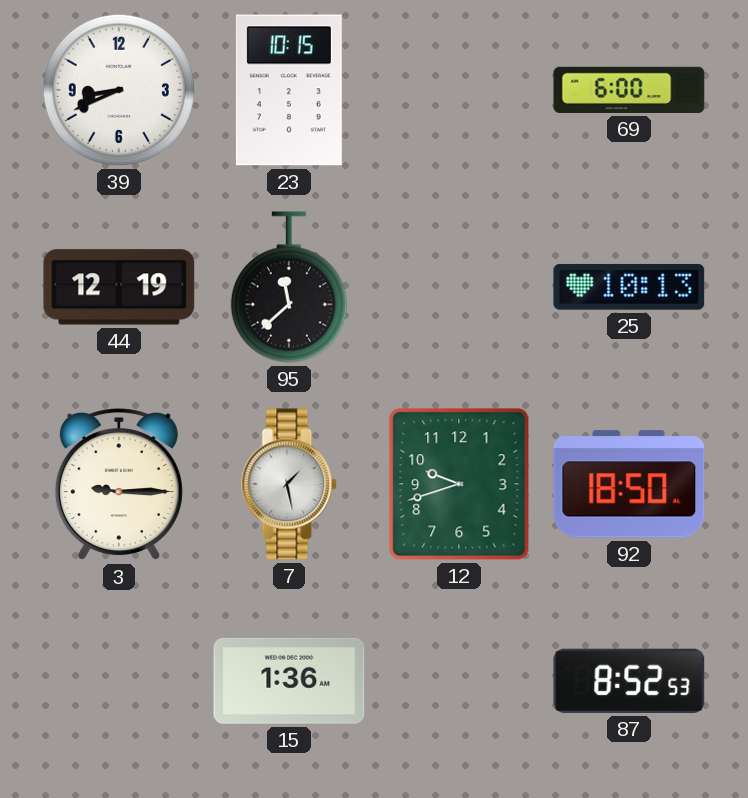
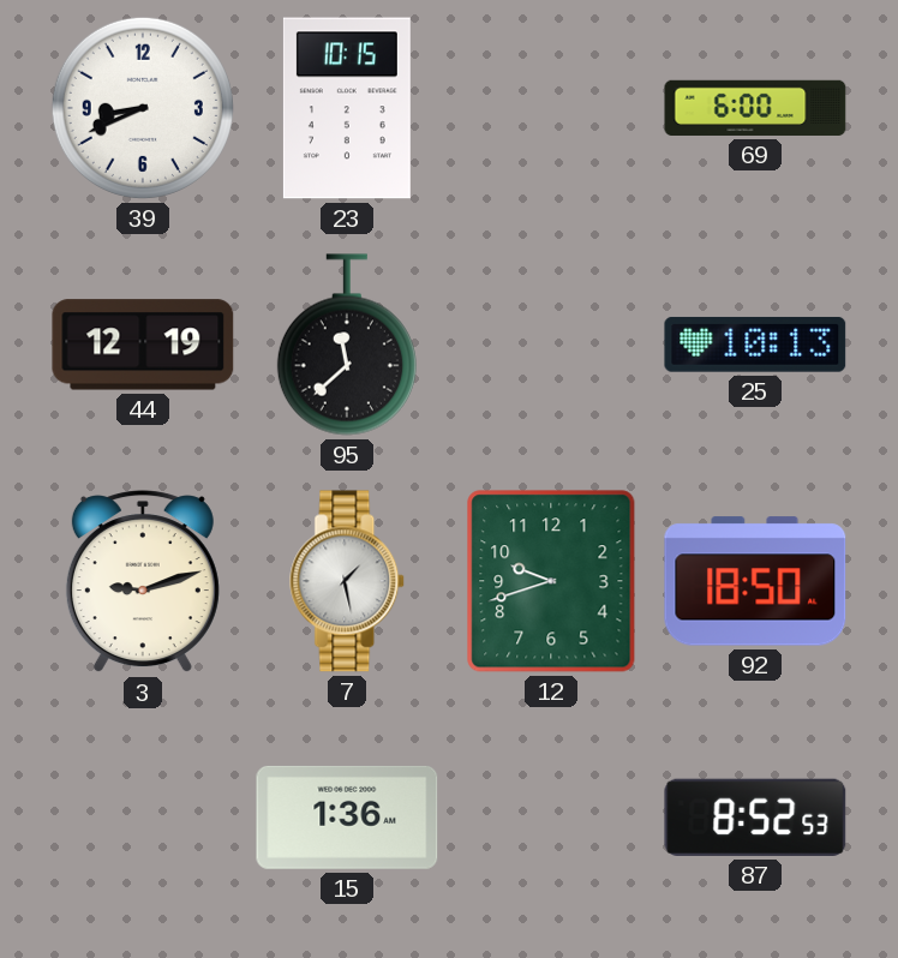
3: 9:15 -> 9:12
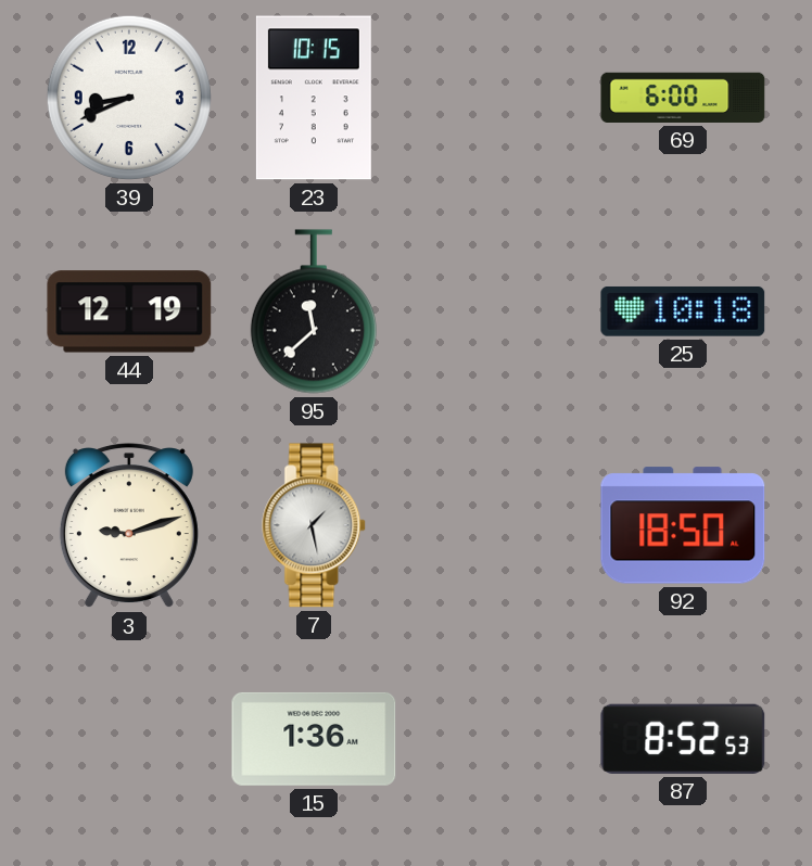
25: 10:13 -> 10:18
12: 9:42 -> none
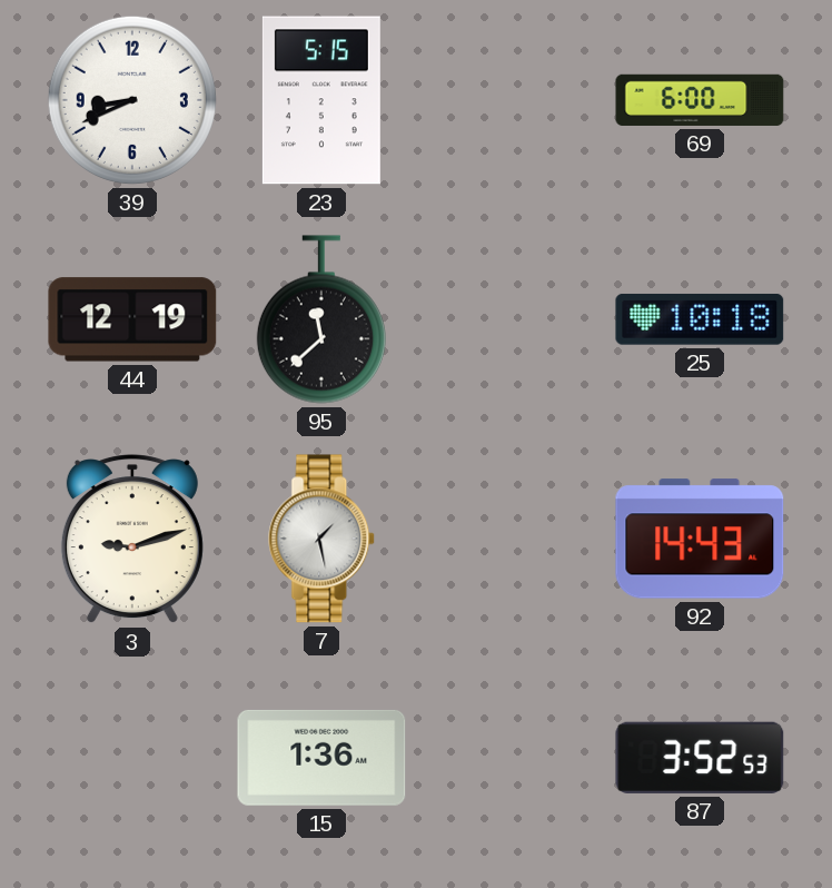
23: 10:15 -> 5:15
92: 18:50 -> 14:43
87: 8:52 -> 3:52
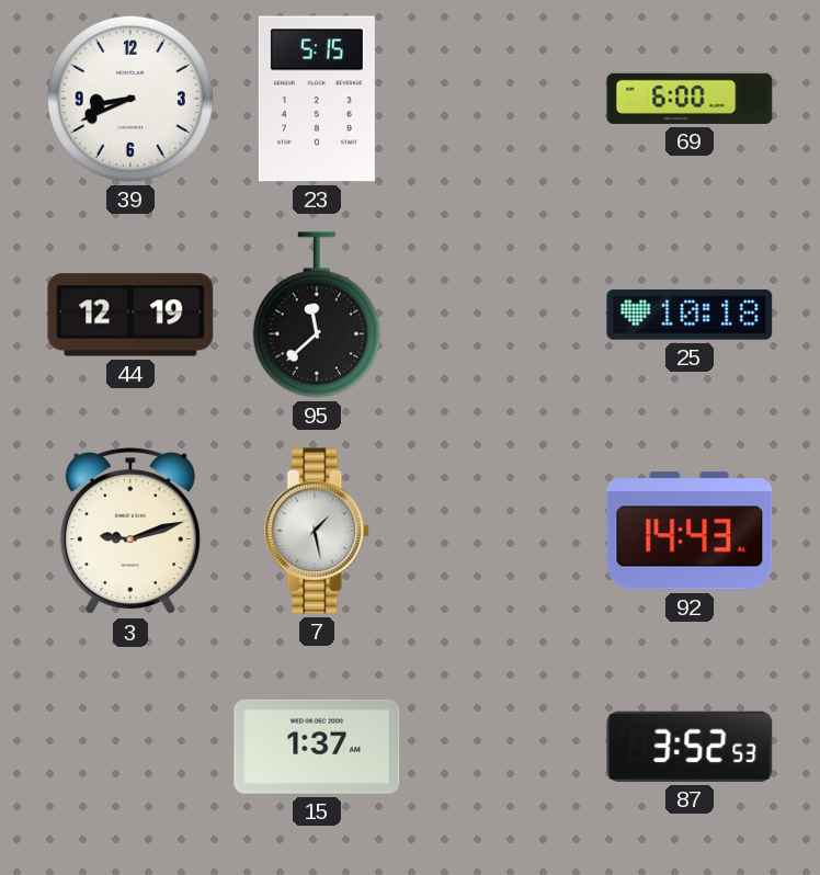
15: 1:36 -> 1:37
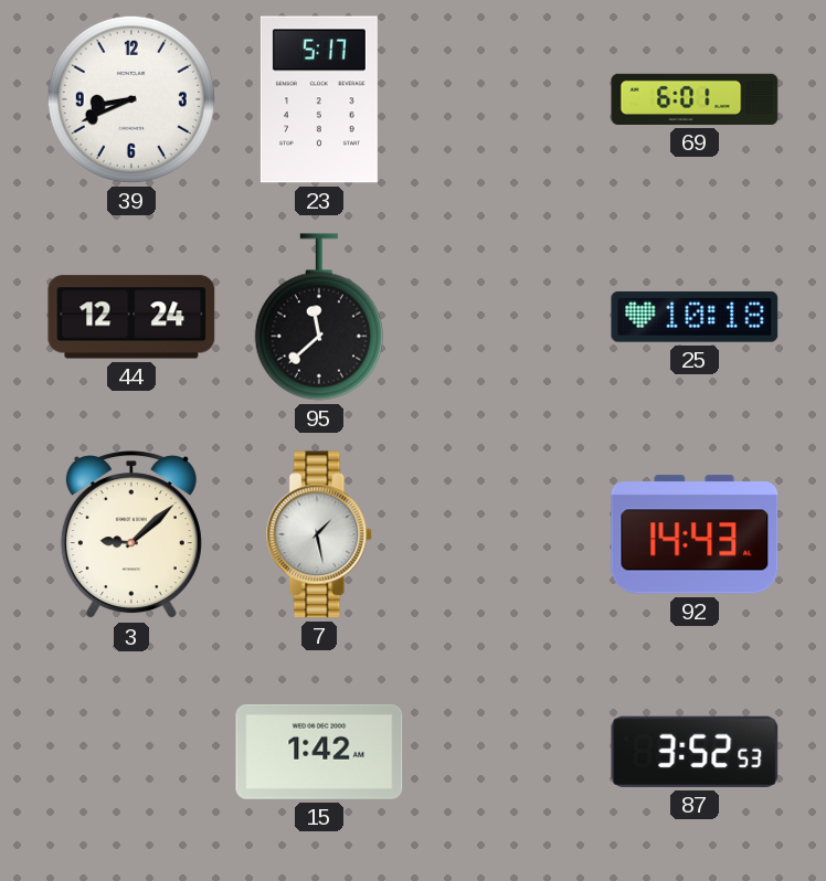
23: 5:15 -> 5:17
69: 6:00 -> 6:01
44: 12:19 -> 12:24
3: 9:12 -> 9:08
15: 1:37 -> 1:42
